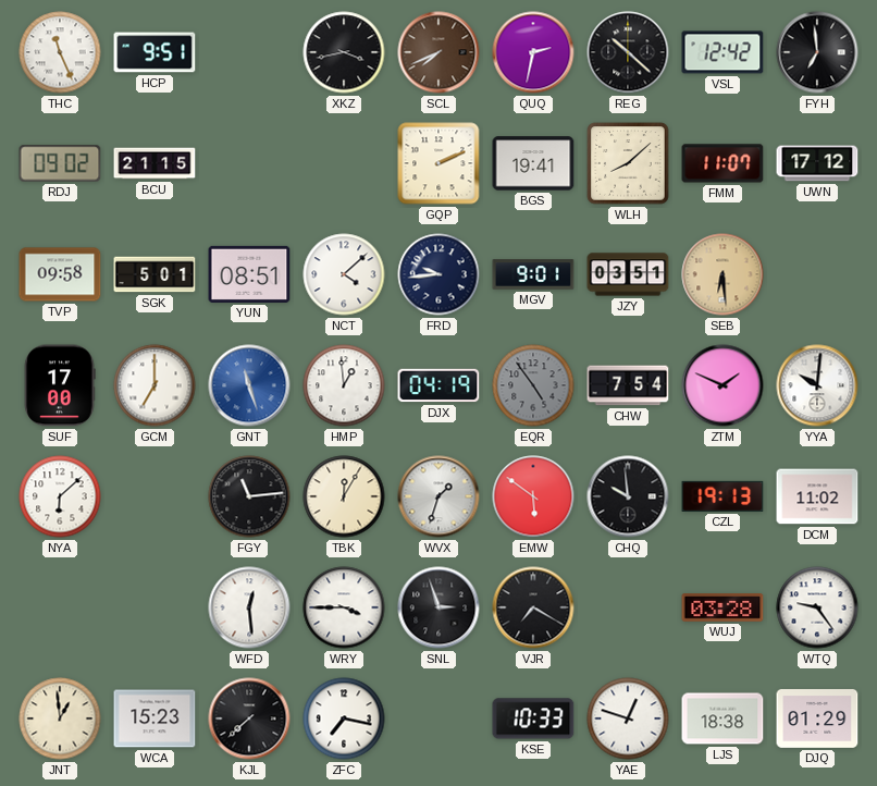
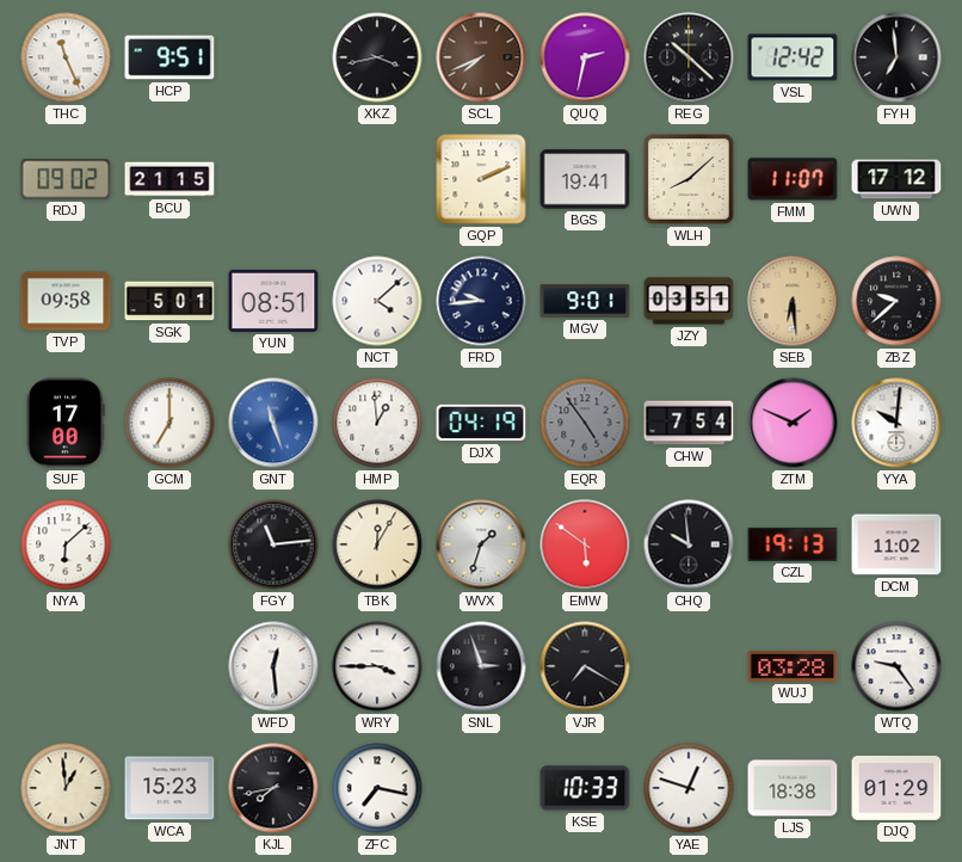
ZBZ: none -> 9:38
KJL: 7:38 -> 7:43
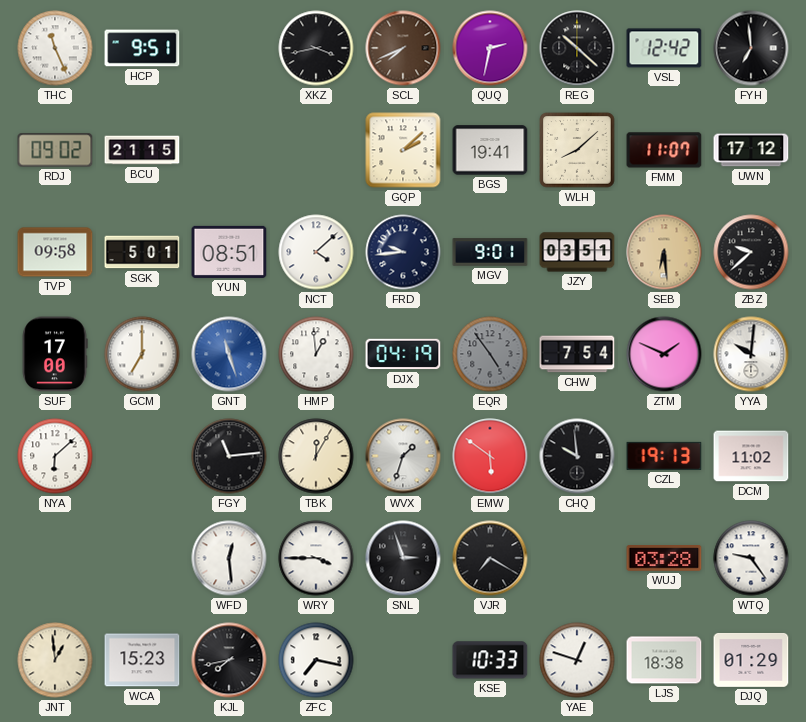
GQP: 2:11 -> 2:08
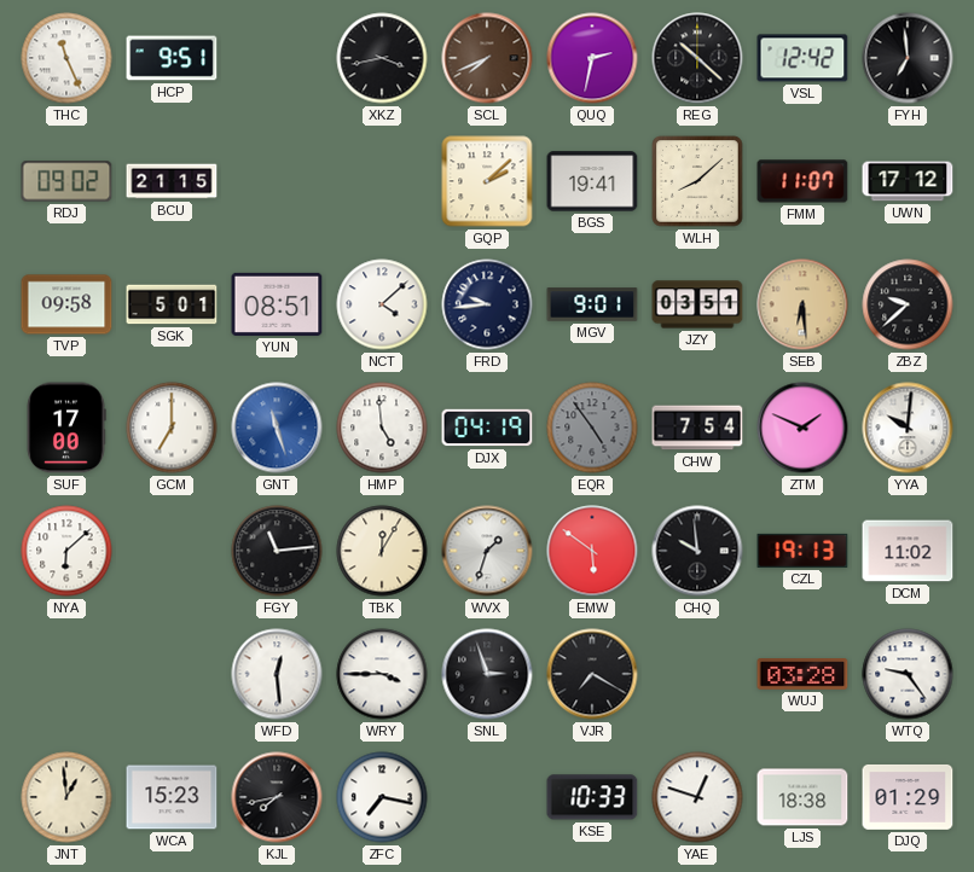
HMP: 12:59 -> 4:59
